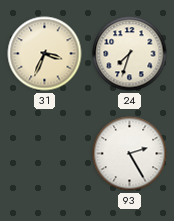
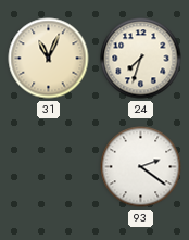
31: 3:34 -> 11:04
93: 2:25 -> 2:21
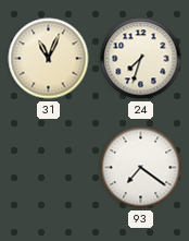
93: 2:21 -> 7:21
